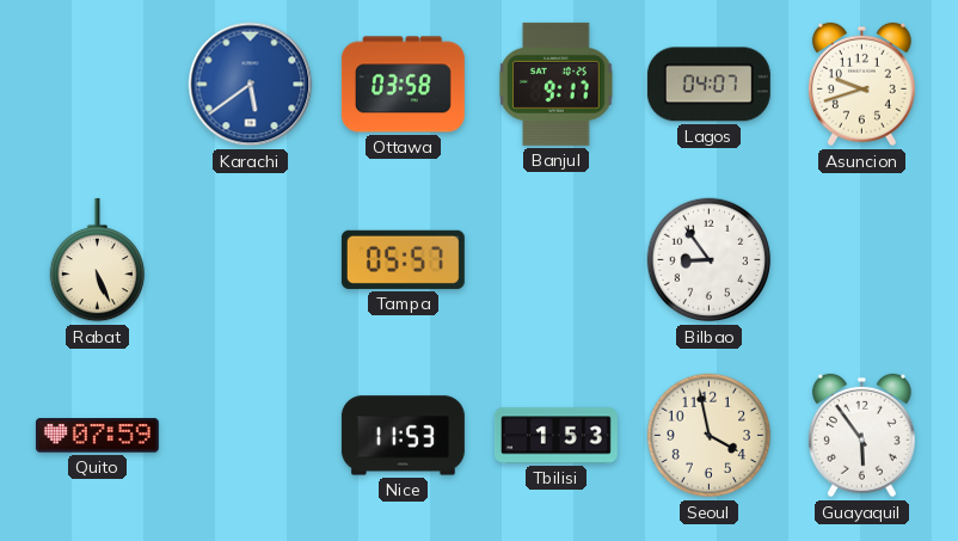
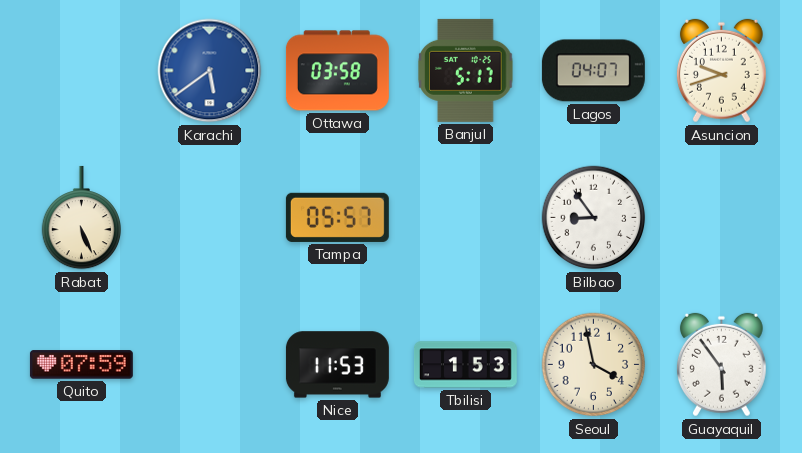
Banjul: 9:17 -> 5:17
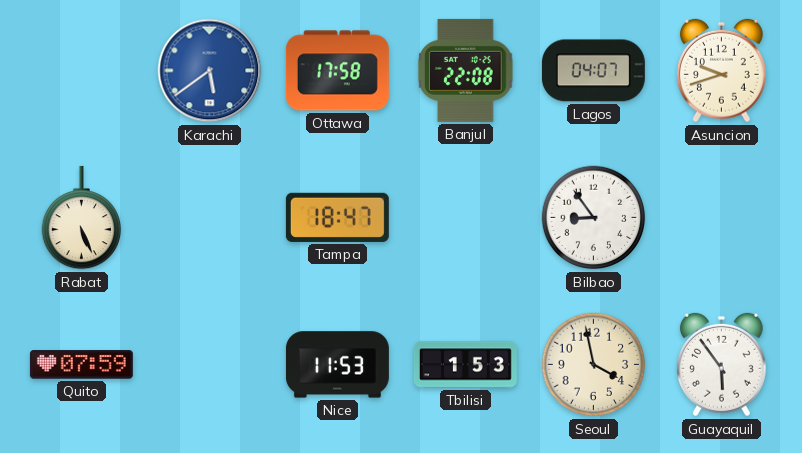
Ottawa: 03:58 -> 17:58
Banjul: 5:17 -> 22:08
Tampa: 05:57 -> 18:47
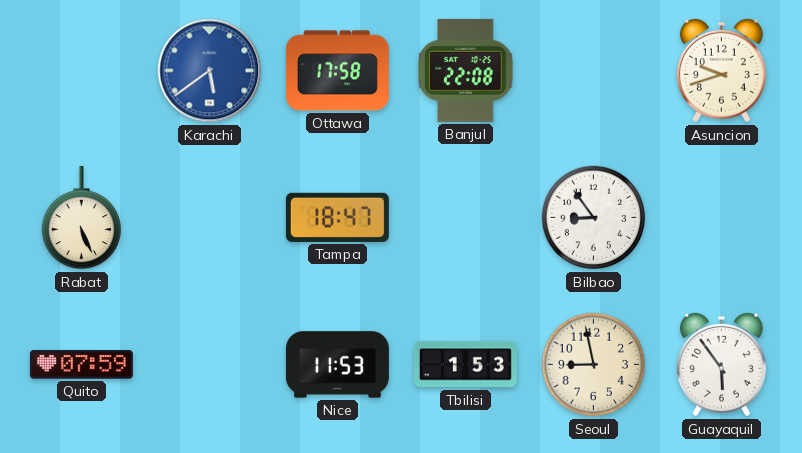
Lagos: 04:07 -> none
Seoul: 3:58 -> 8:58
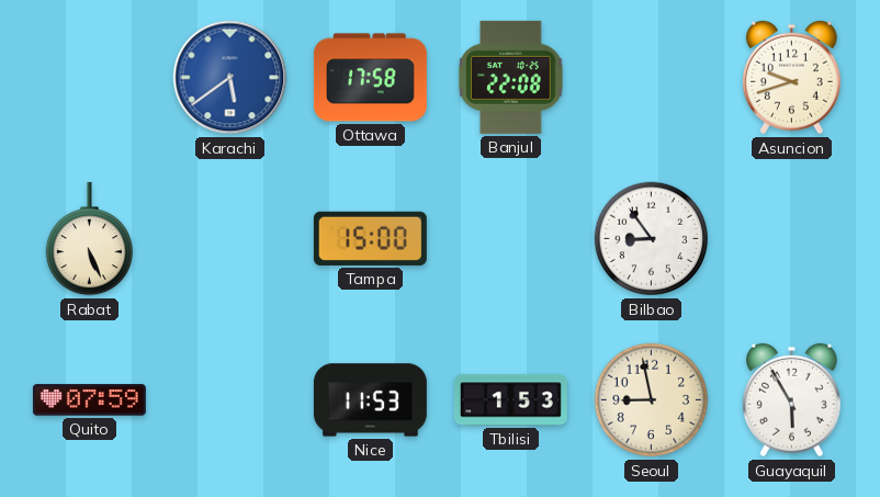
Tampa: 18:47 -> 15:00
Guayaquil: 5:54 -> 5:55
